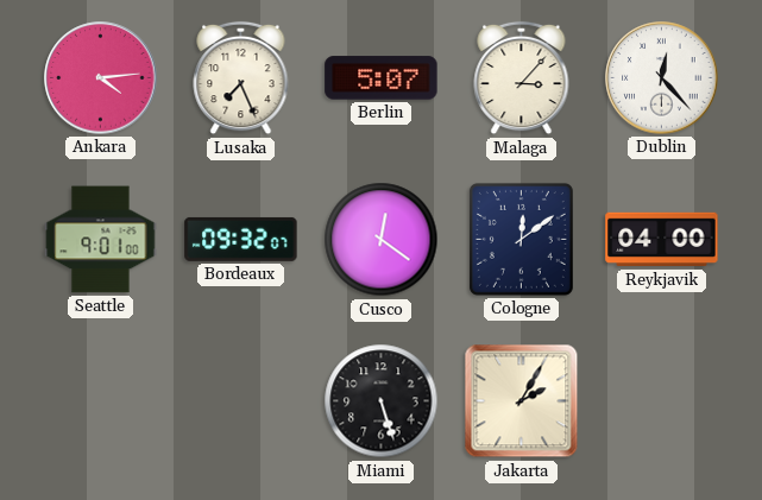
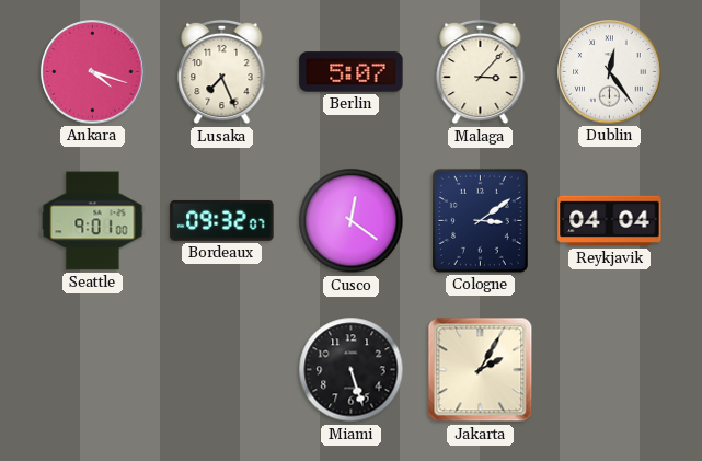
Ankara: 4:14 -> 4:18
Dublin: 12:23 -> 12:24
Cologne: 12:09 -> 3:09
Reykjavik: 04:00 -> 04:04
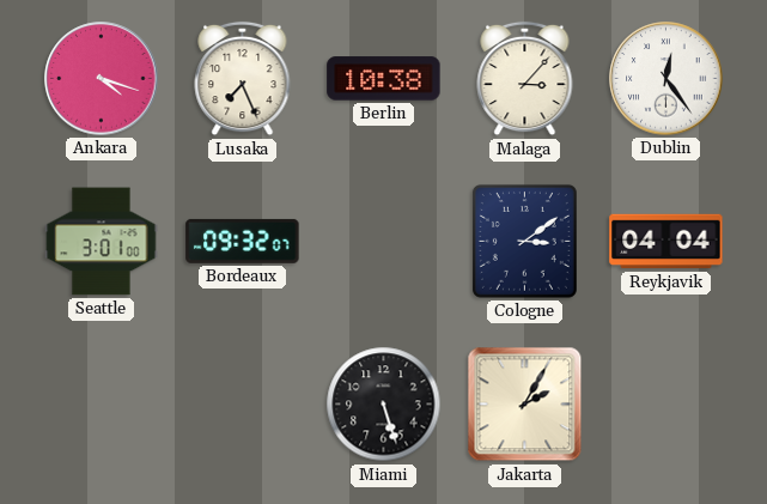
Berlin: 5:07 -> 10:38
Seattle: 9:01 -> 3:01
Cusco: 12:21 -> none
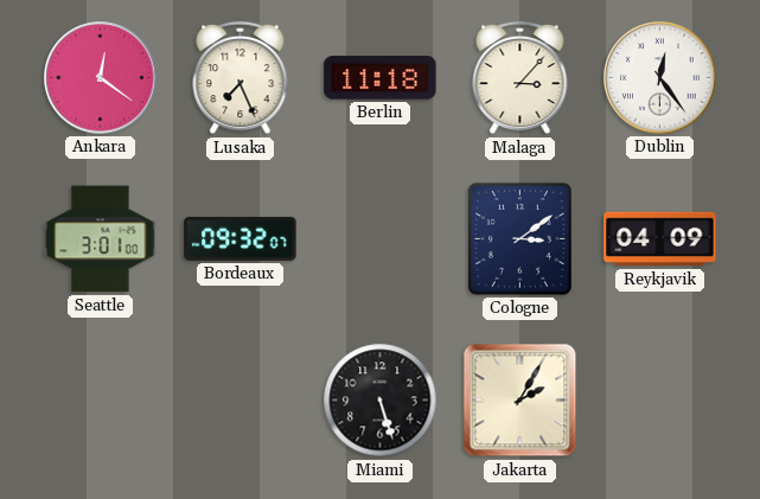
Ankara: 4:18 -> 12:21
Berlin: 10:38 -> 11:18
Reykjavik: 04:04 -> 04:09
